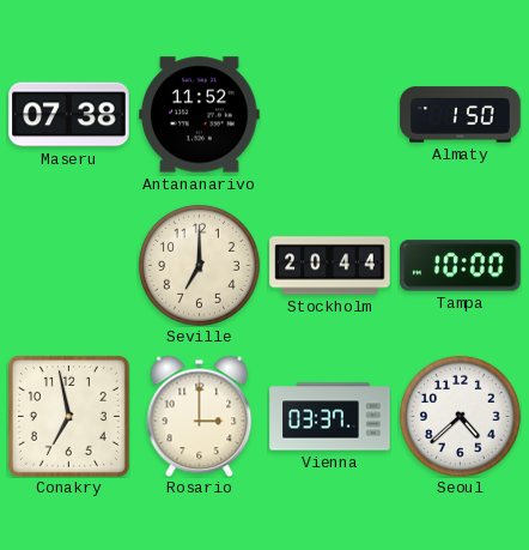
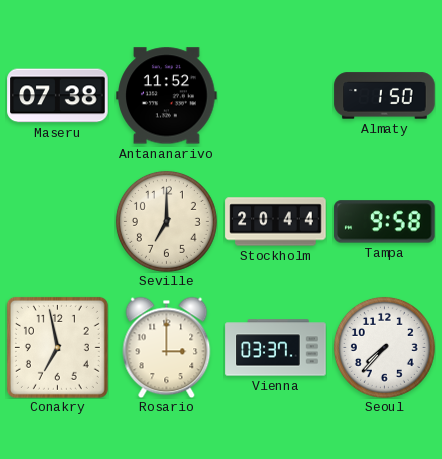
Tampa: 10:00 -> 9:58
Seoul: 4:38 -> 7:37
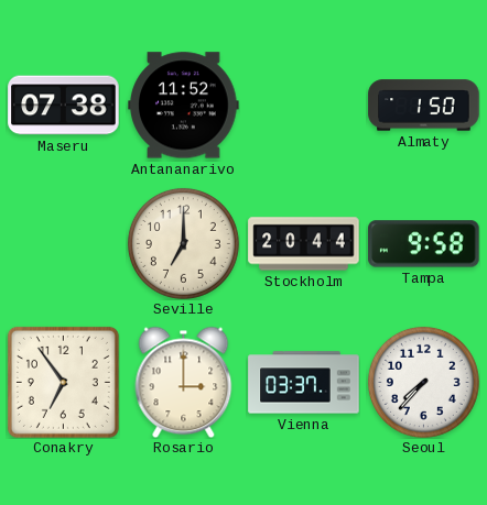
Conakry: 6:58 -> 6:54
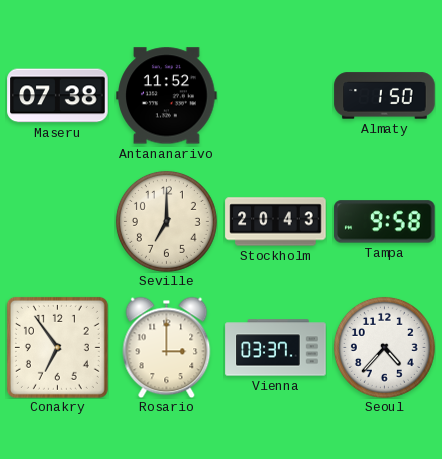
Stockholm: 20:44 -> 20:43
Seoul: 7:37 -> 4:37
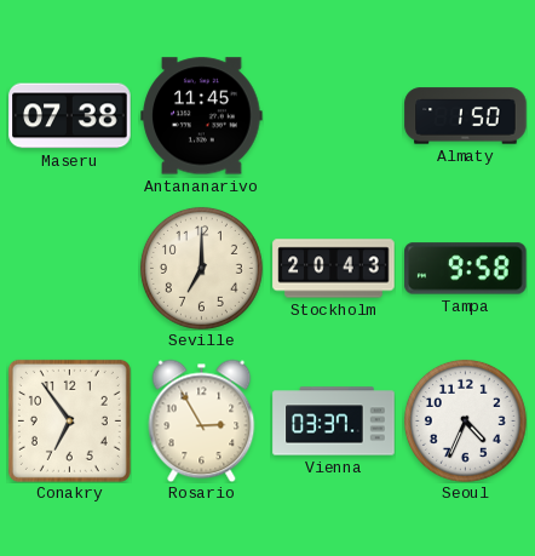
Antananarivo: 11:52 -> 11:45
Rosario: 3:00 -> 2:55
Seoul: 4:37 -> 4:34
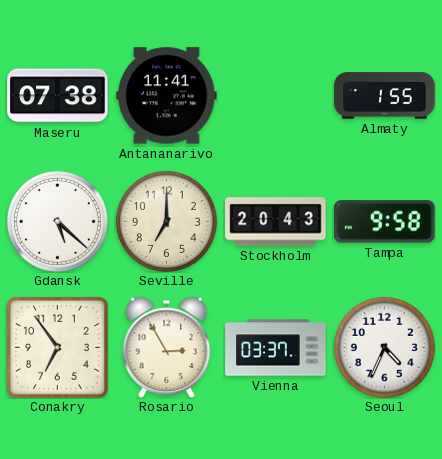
Antananarivo: 11:45 -> 11:41
Almaty: 1:50 -> 1:55
Gdansk: none -> 5:22
